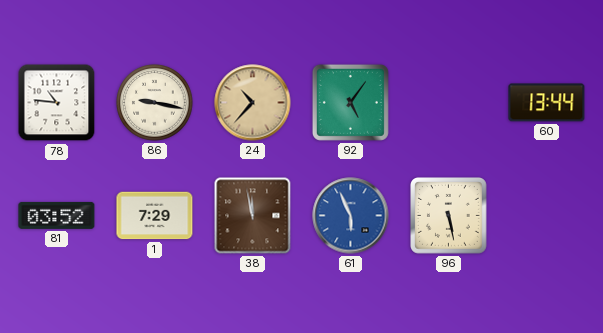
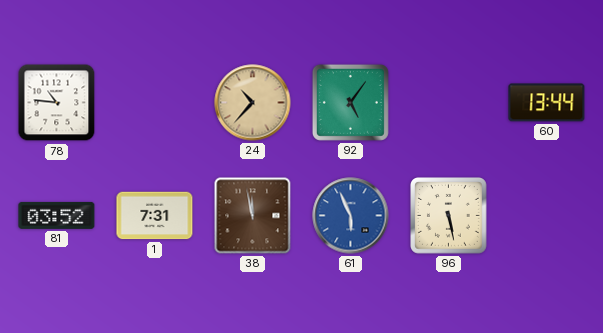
86: 9:17 -> none
1: 7:29 -> 7:31
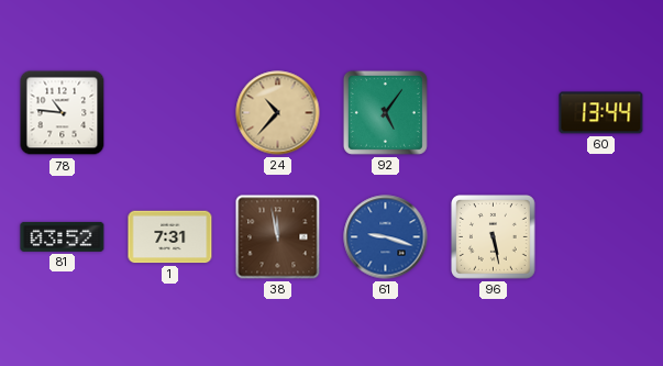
61: 5:56 -> 9:18
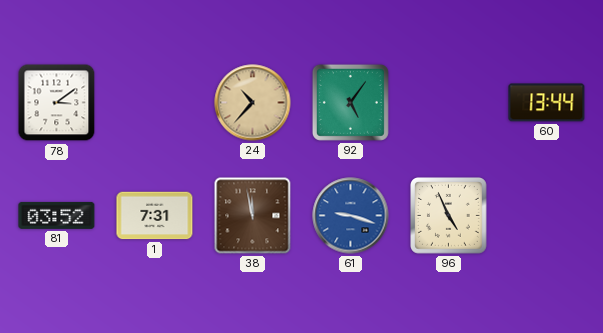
78: 10:46 -> 3:09
96: 5:28 -> 4:56
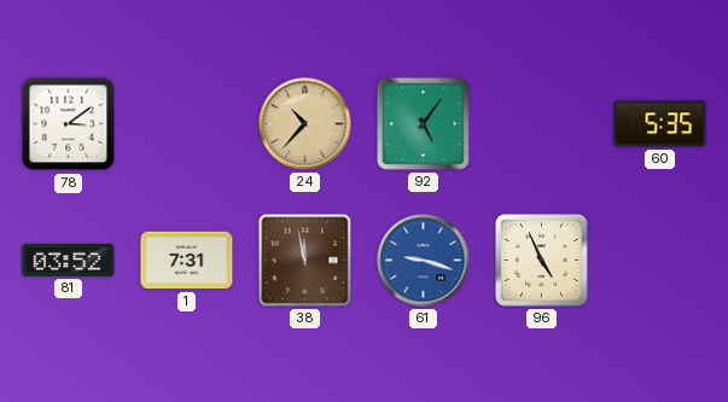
60: 13:44 -> 5:35
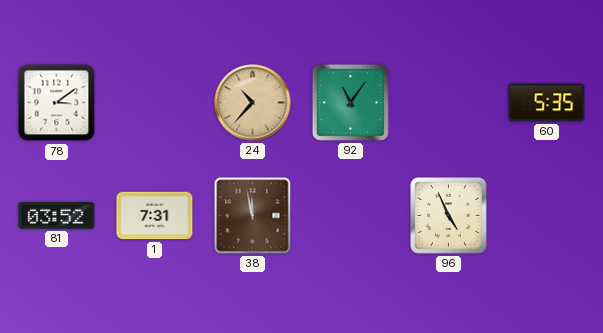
92: 5:06 -> 11:06
61: 9:18 -> none
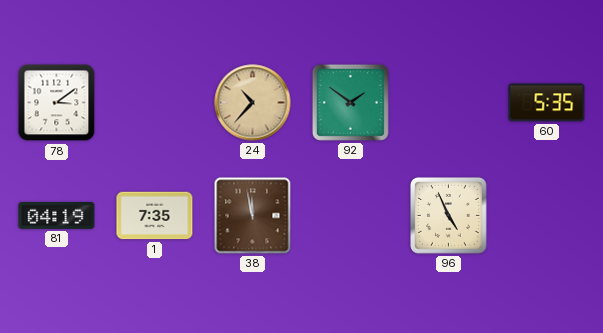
92: 11:06 -> 1:51
81: 03:52 -> 04:19
1: 7:31 -> 7:35
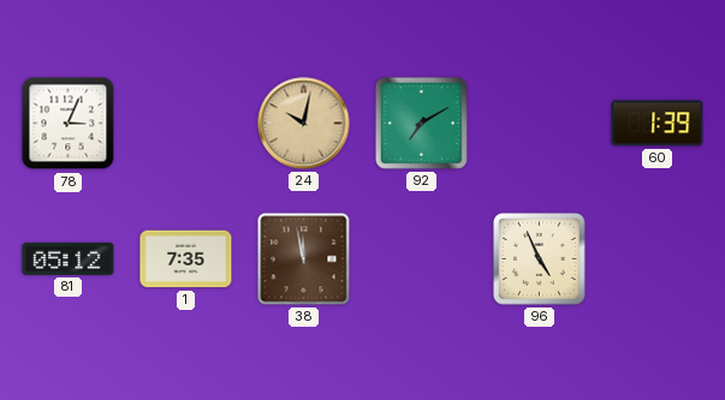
78: 3:09 -> 3:04
24: 10:37 -> 10:02
92: 1:51 -> 7:10
60: 5:35 -> 1:39
81: 04:19 -> 05:12
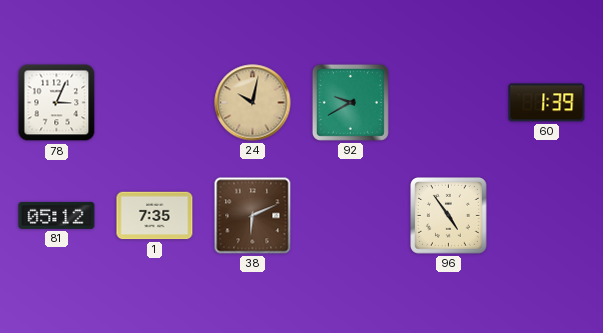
92: 7:10 -> 9:40
38: 11:58 -> 6:11
96: 4:56 -> 4:54
